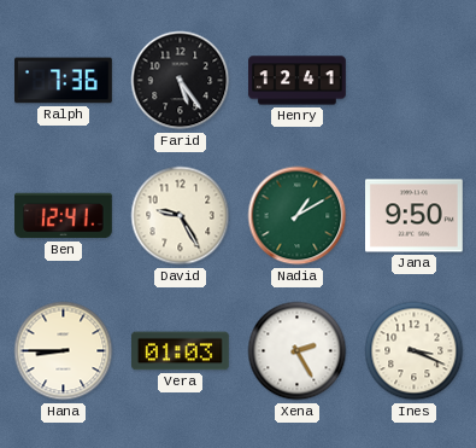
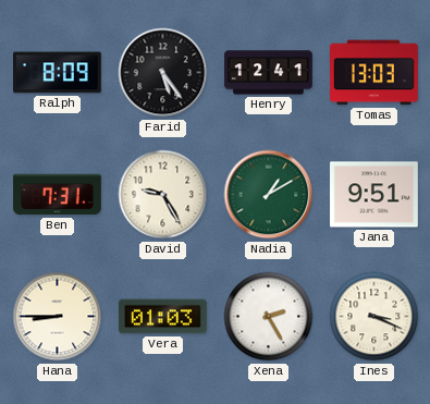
Ralph: 7:36 -> 8:09
Tomas: none -> 13:03
Ben: 12:41 -> 7:31
Jana: 9:50 -> 9:51
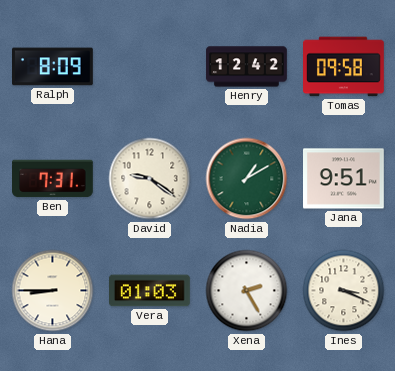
Farid: 5:24 -> none
Henry: 12:41 -> 12:42
Tomas: 13:03 -> 09:58
David: 9:25 -> 9:21
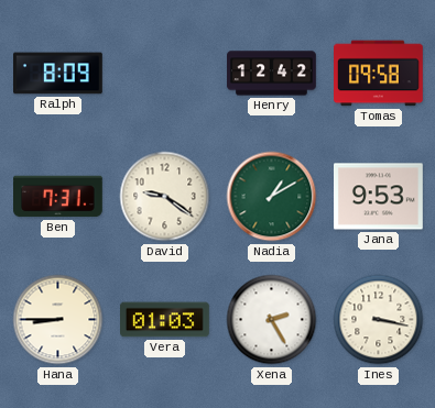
Jana: 9:51 -> 9:53
Ines: 3:19 -> 3:17
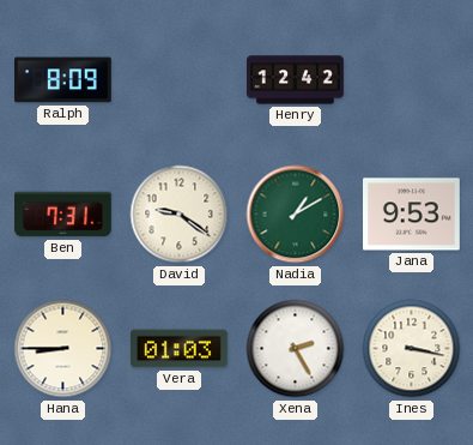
Tomas: 09:58 -> none
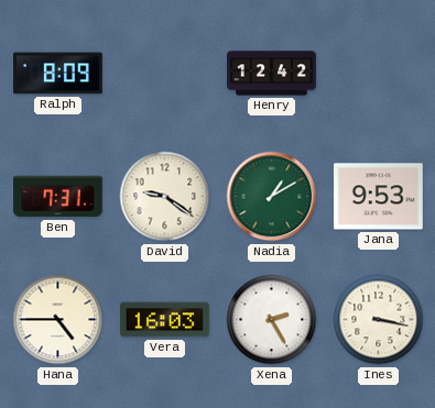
Hana: 8:45 -> 4:45
Vera: 01:03 -> 16:03
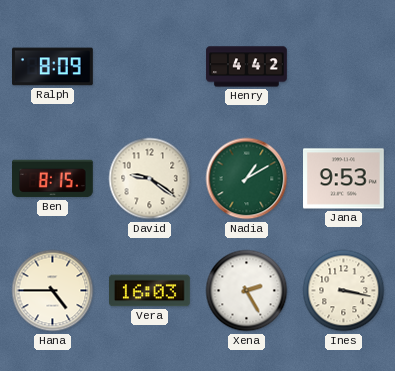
Henry: 12:42 -> 4:42
Ben: 7:31 -> 8:15
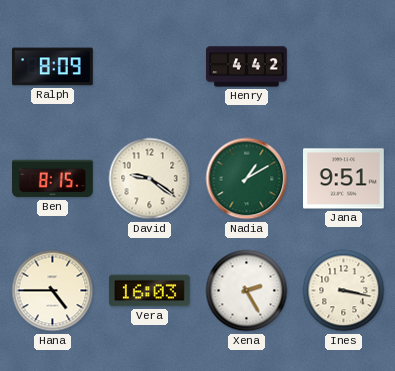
Jana: 9:53 -> 9:51
